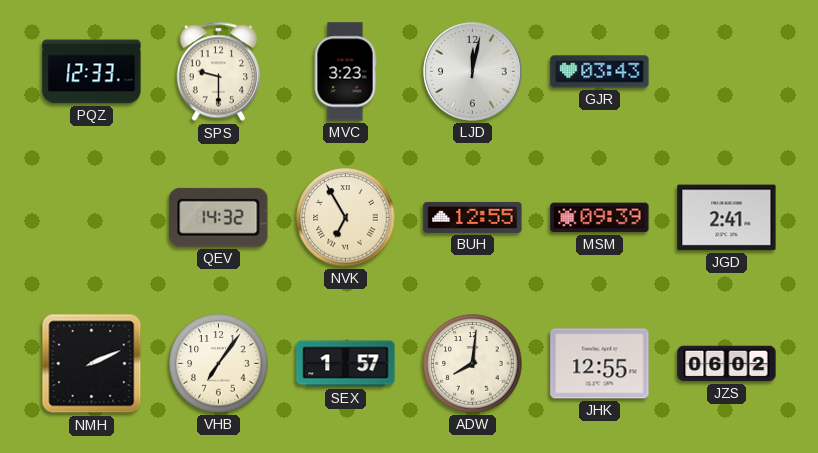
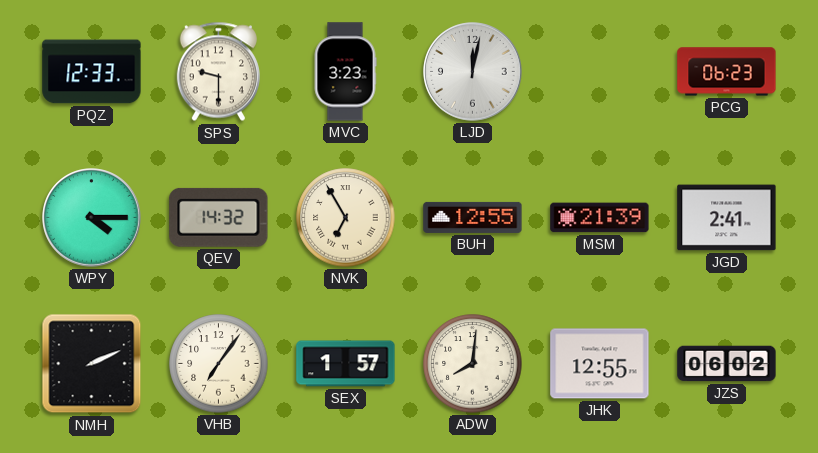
GJR: 03:43 -> none
PCG: none -> 06:23
WPY: none -> 4:15
MSM: 09:39 -> 21:39
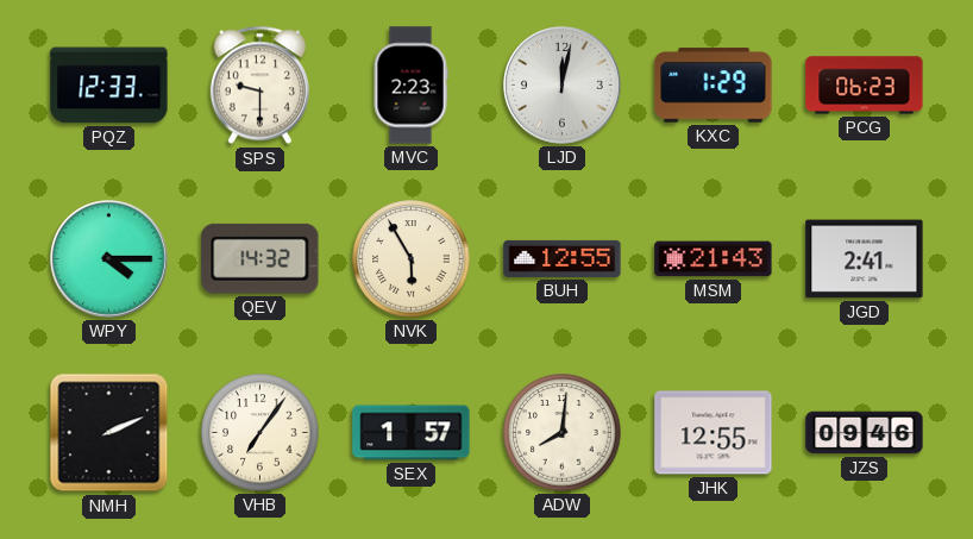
MVC: 3:23 -> 2:23
KXC: none -> 1:29
NVK: 6:55 -> 5:55
MSM: 21:39 -> 21:43
JZS: 06:02 -> 09:46
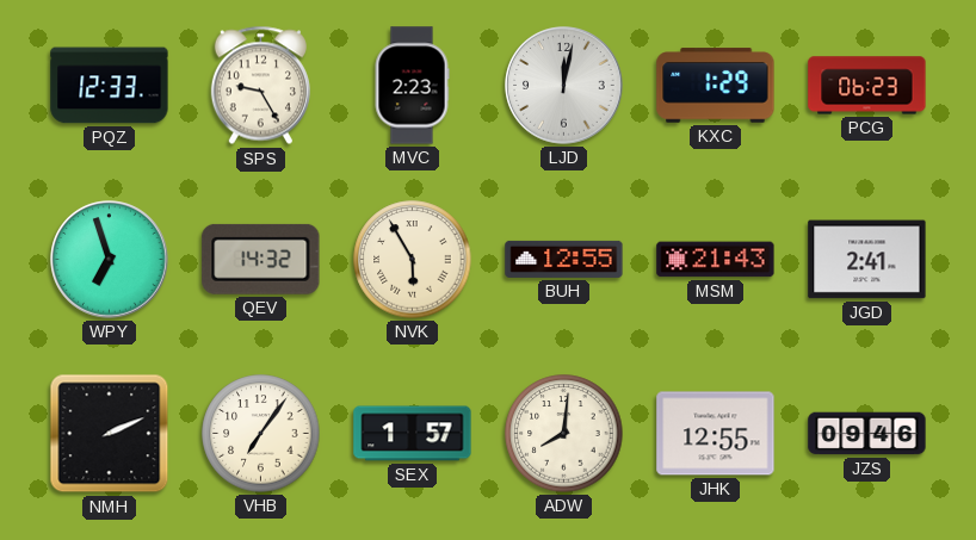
SPS: 9:30 -> 9:25
WPY: 4:15 -> 6:57
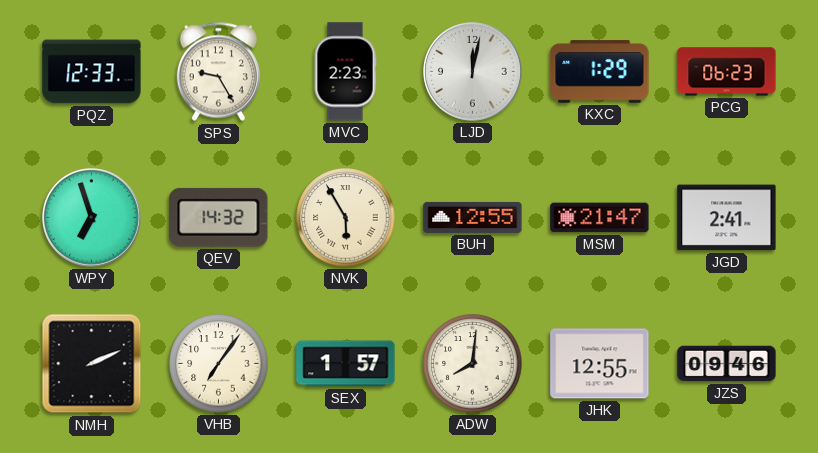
MSM: 21:43 -> 21:47
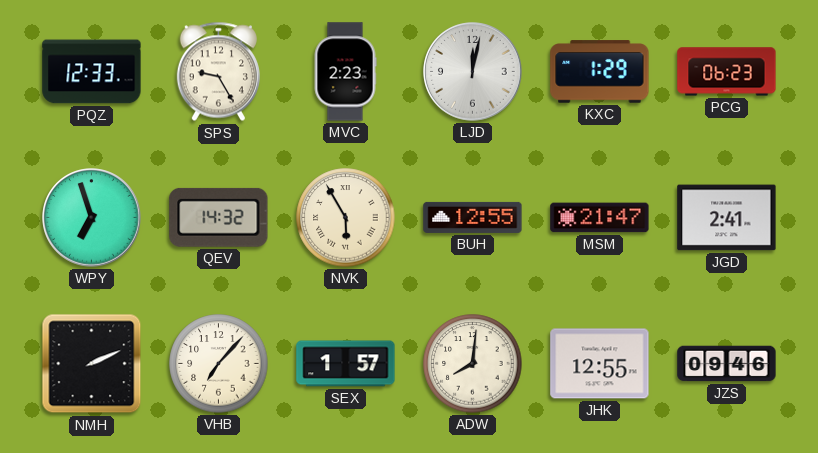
VHB: 7:06 -> 7:07
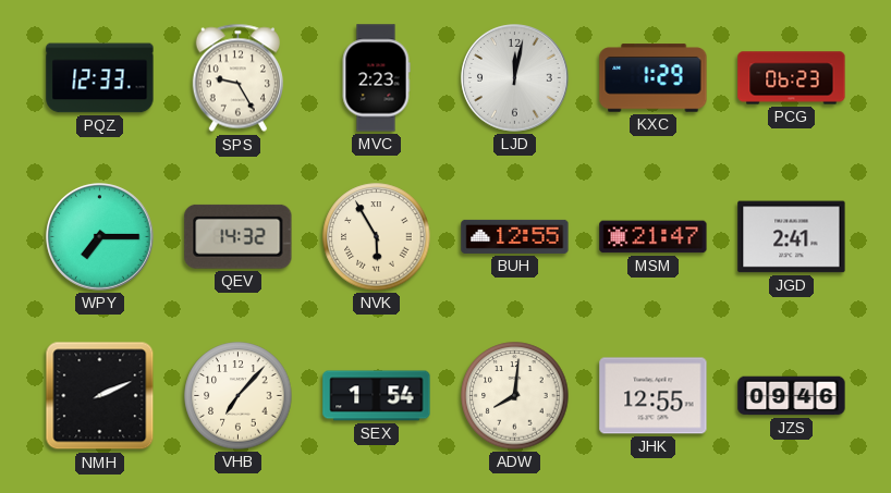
WPY: 6:57 -> 7:15
SEX: 1:57 -> 1:54
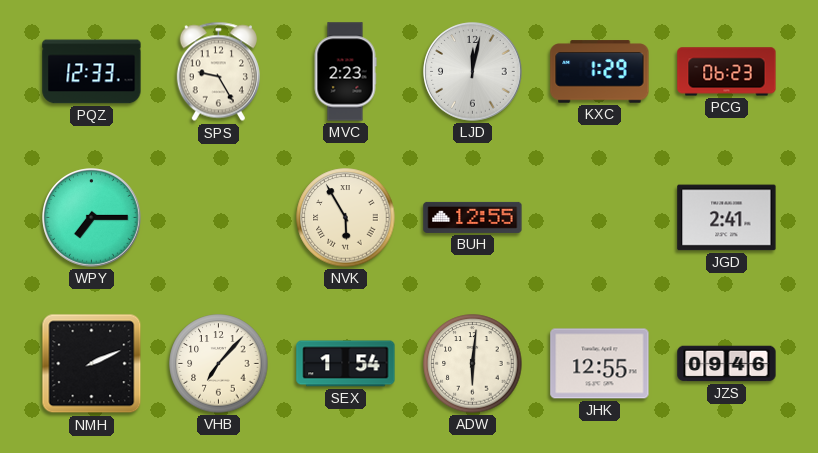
QEV: 14:32 -> none
MSM: 21:47 -> none
ADW: 8:01 -> 6:01
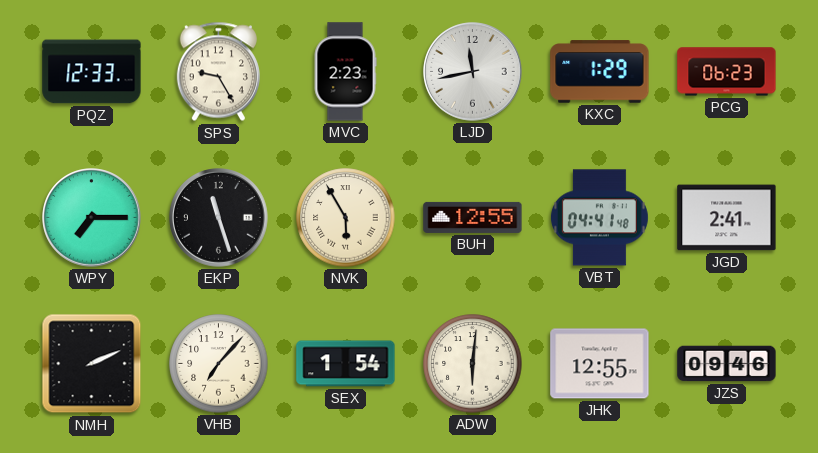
LJD: 12:02 -> 11:43
EKP: none -> 11:27
VBT: none -> 04:41
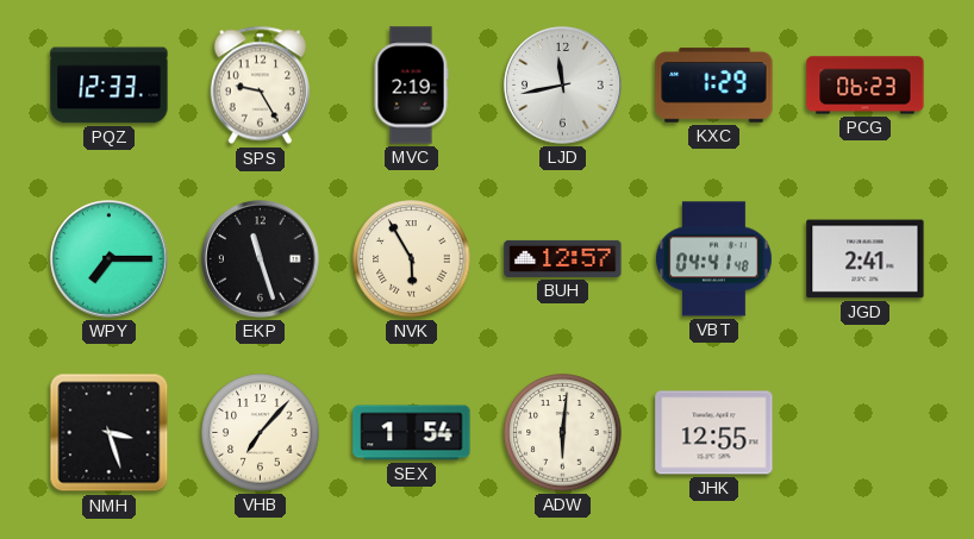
MVC: 2:23 -> 2:19
BUH: 12:55 -> 12:57
NMH: 2:11 -> 3:27
JZS: 09:46 -> none
